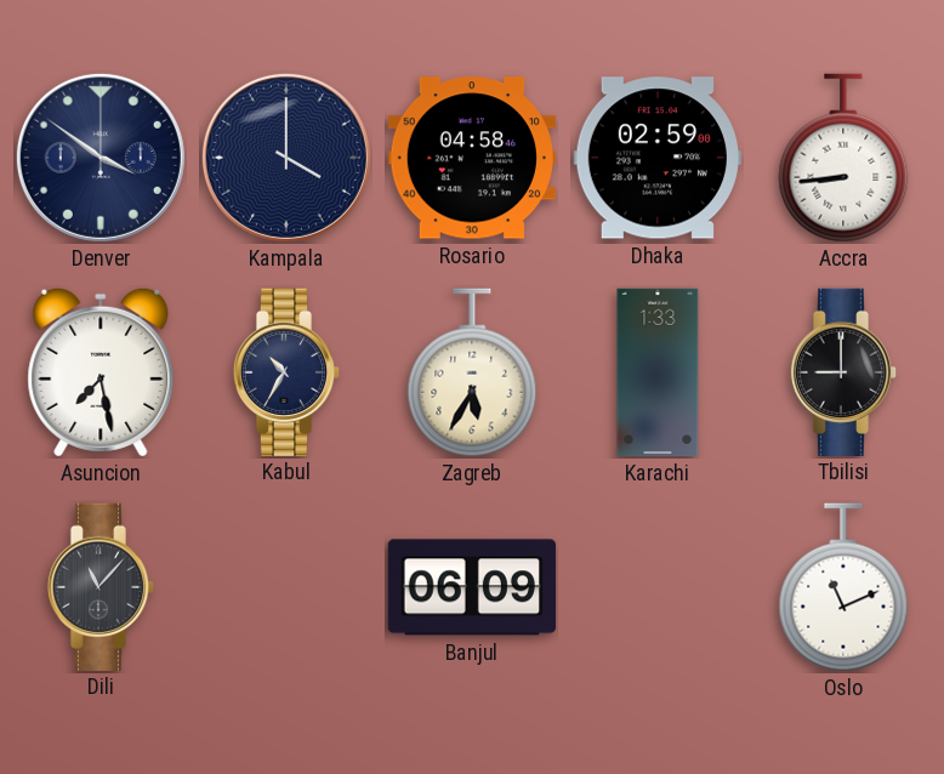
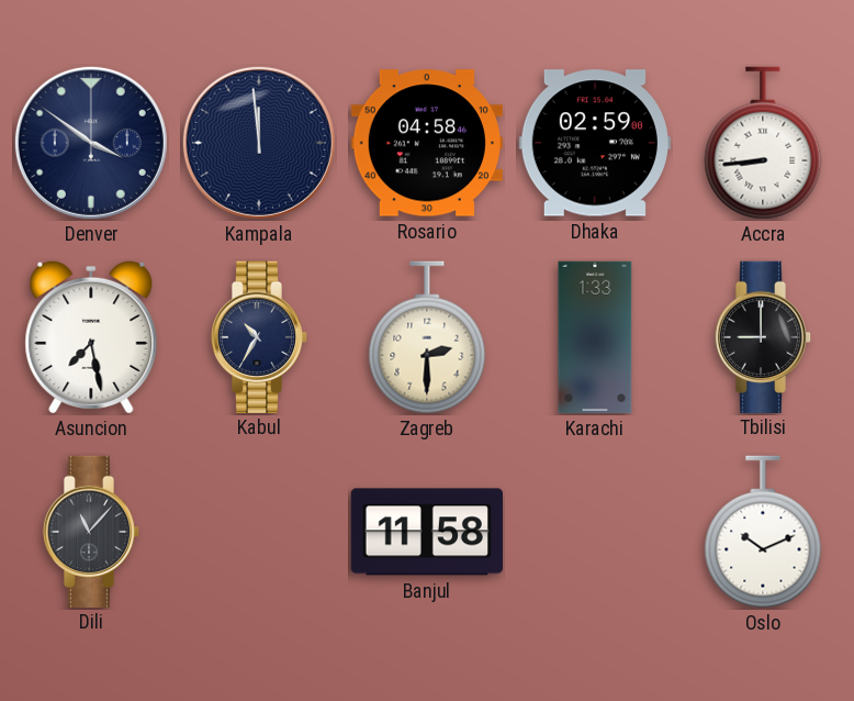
Kampala: 4:00 -> 11:59
Zagreb: 5:35 -> 2:30
Banjul: 06:09 -> 11:58
Oslo: 11:11 -> 10:11
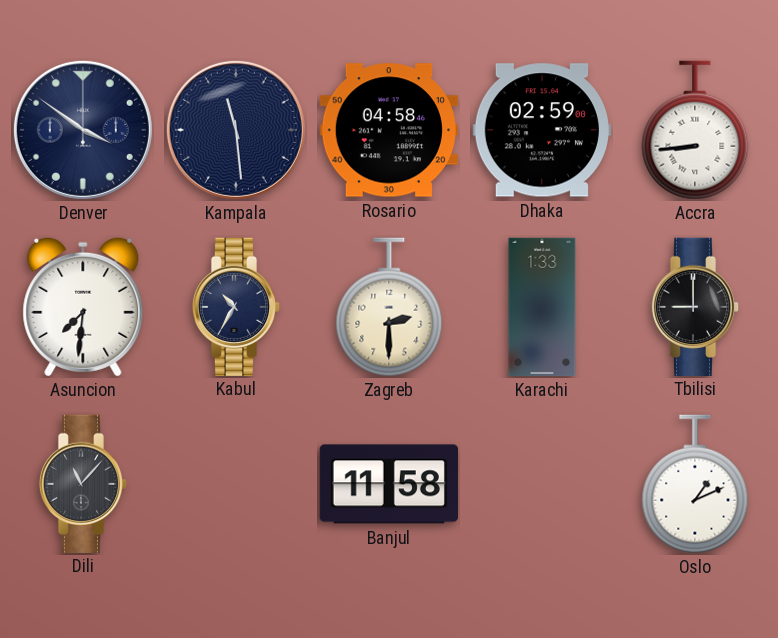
Kampala: 11:59 -> 11:29
Asuncion: 7:28 -> 7:31
Oslo: 10:11 -> 1:11
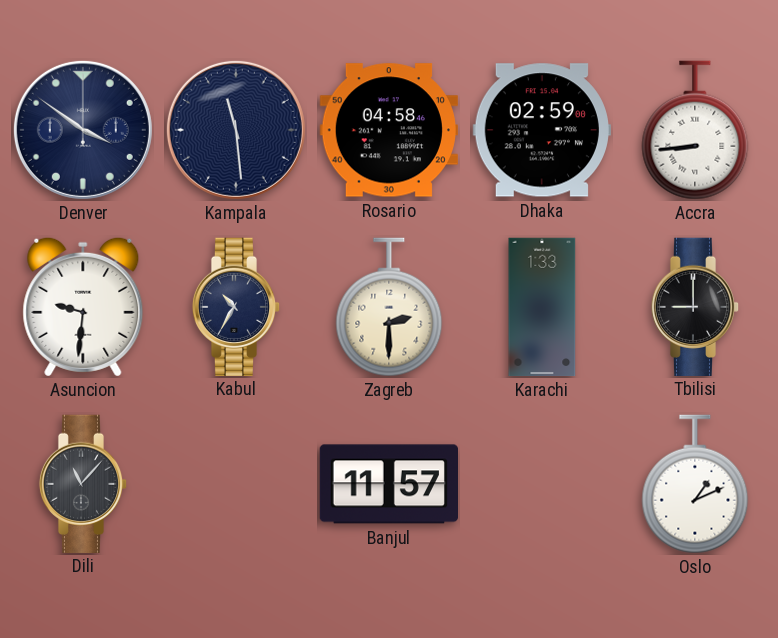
Asuncion: 7:31 -> 9:31
Banjul: 11:58 -> 11:57
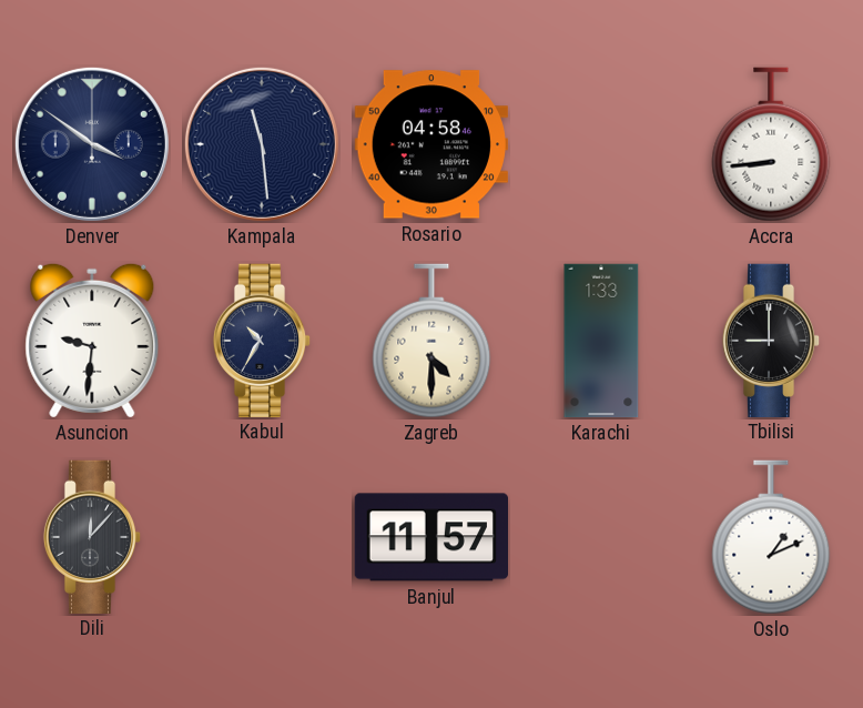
Dhaka: 02:59 -> none
Zagreb: 2:30 -> 4:30
Dili: 11:07 -> 12:07
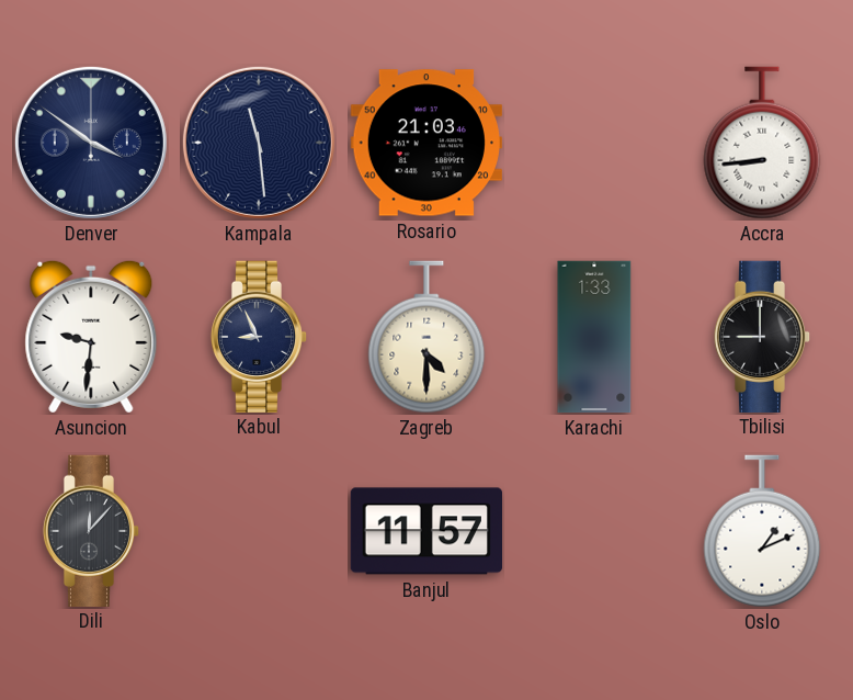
Rosario: 04:58 -> 21:03
Kabul: 10:35 -> 8:56
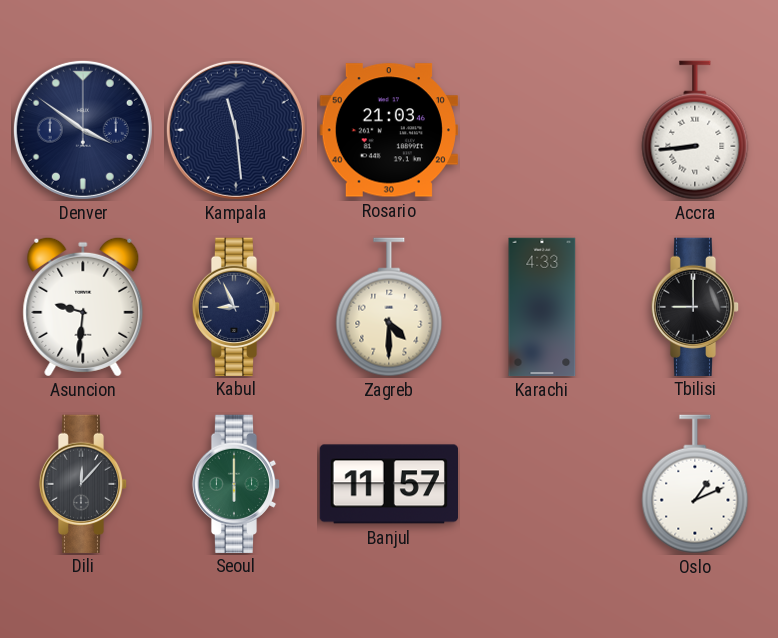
Karachi: 1:33 -> 4:33
Seoul: none -> 6:00
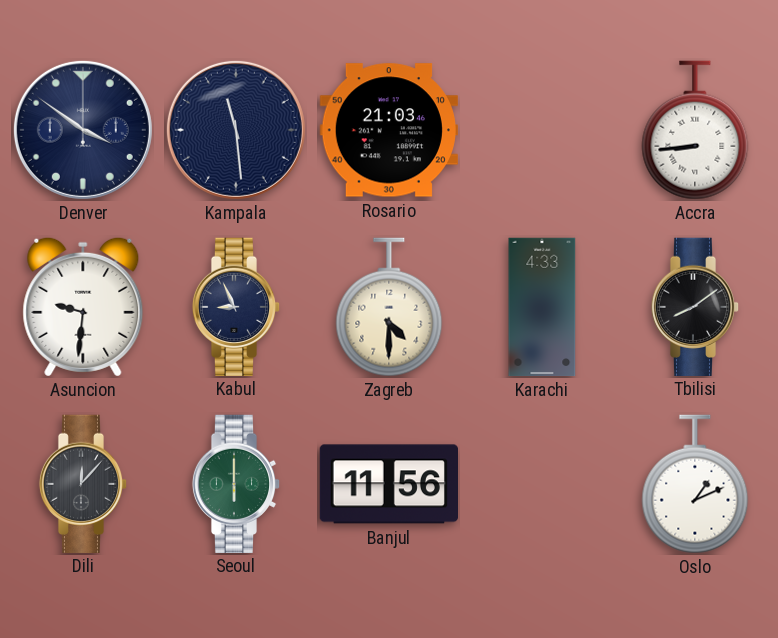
Tbilisi: 9:00 -> 8:09
Banjul: 11:57 -> 11:56
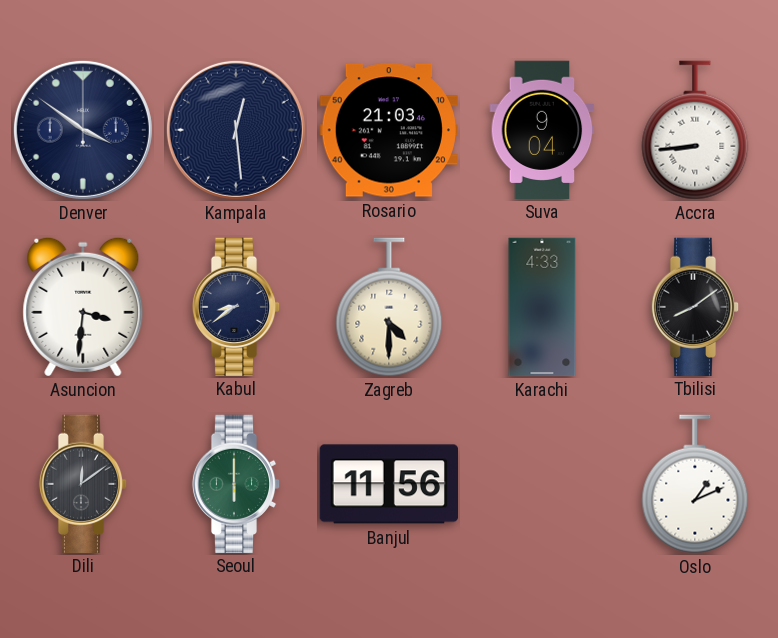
Kampala: 11:29 -> 12:29
Suva: none -> 9:04
Asuncion: 9:31 -> 3:31
Kabul: 8:56 -> 8:39
Dili: 12:07 -> 12:09
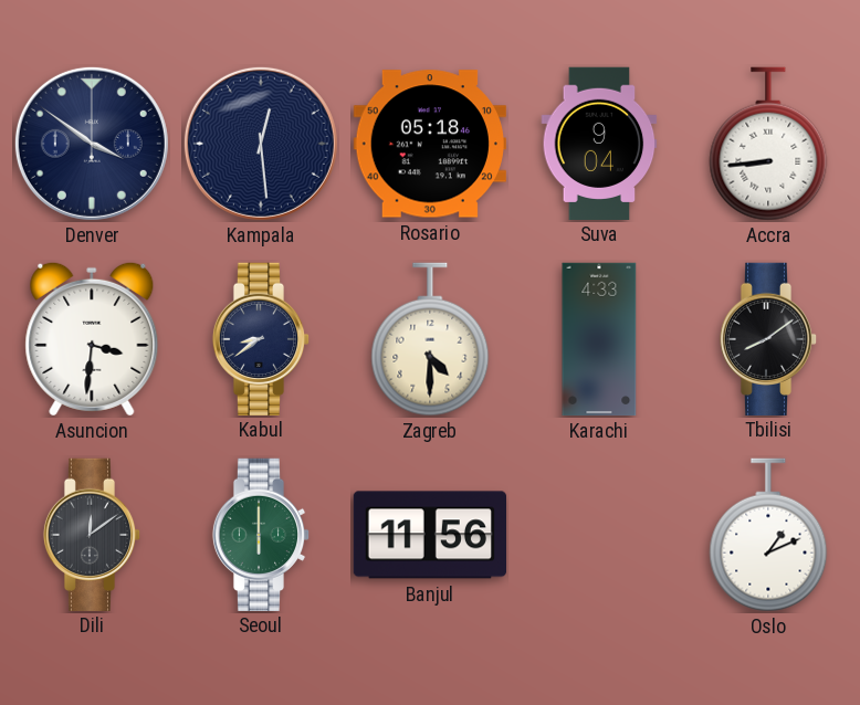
Rosario: 21:03 -> 05:18
